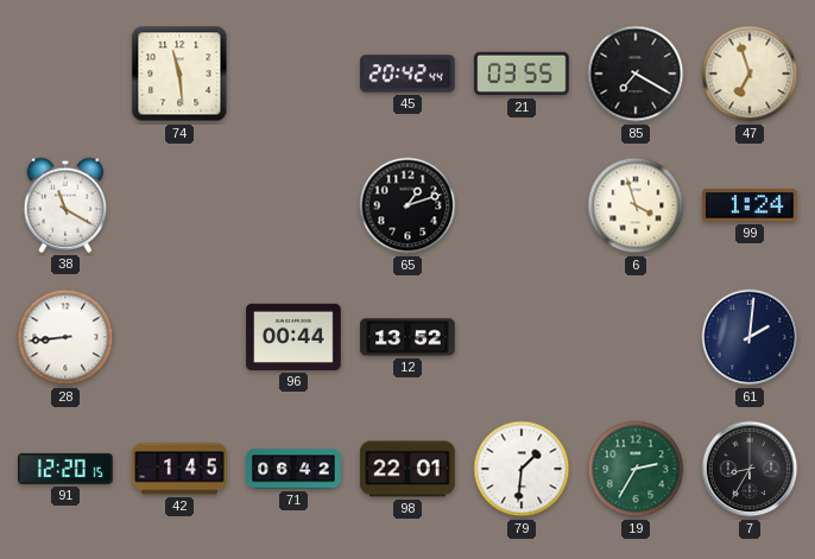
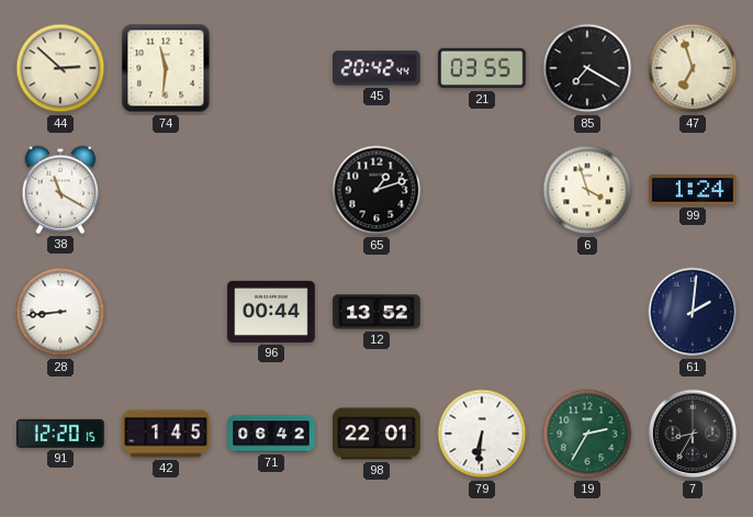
44: none -> 2:52
74: 11:29 -> 11:31
79: 1:31 -> 6:31
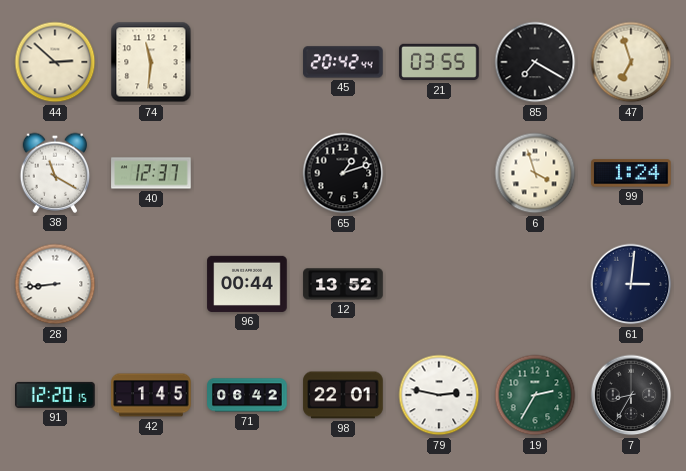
40: none -> 12:37
61: 2:01 -> 3:01
79: 6:31 -> 2:47
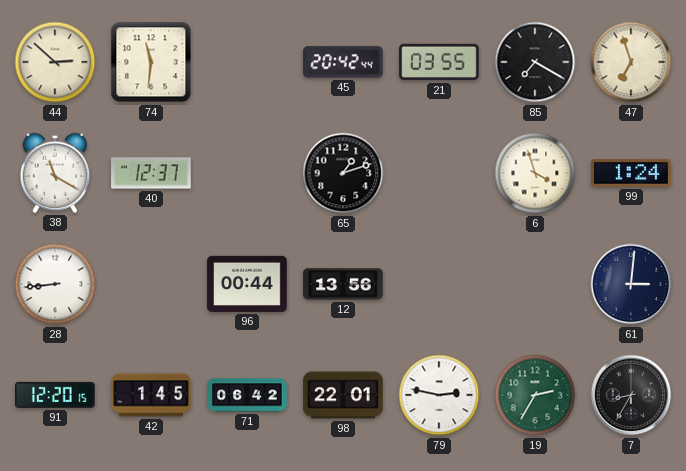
12: 13:52 -> 13:56
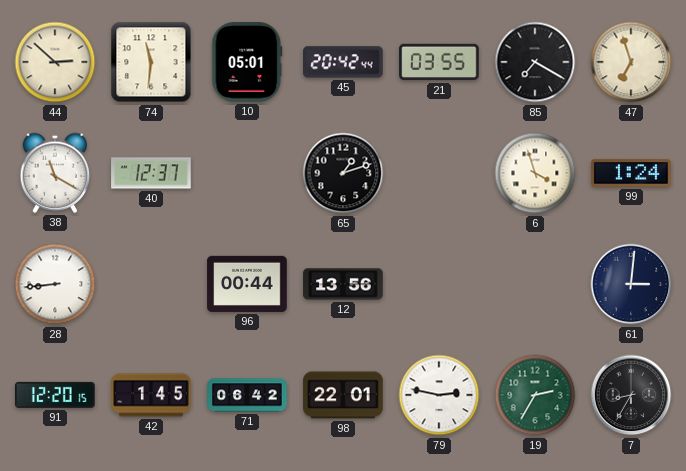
10: none -> 05:01
